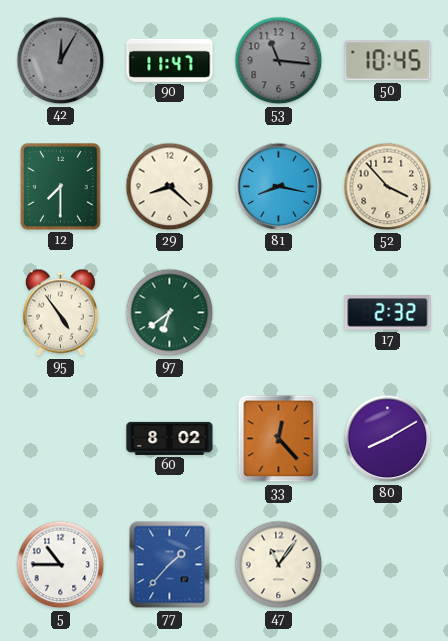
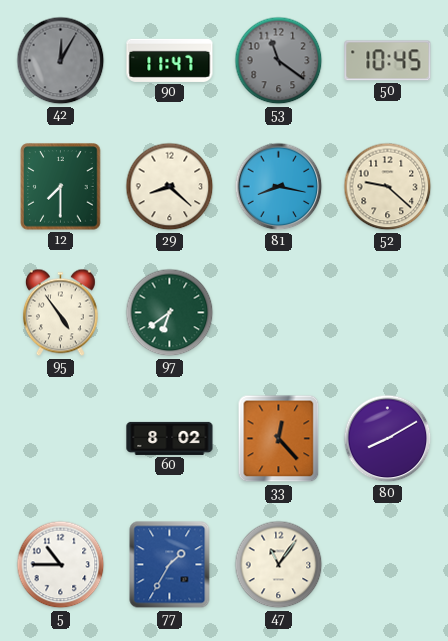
53: 11:16 -> 11:21
52: 3:53 -> 9:22
17: 2:32 -> none
77: 1:37 -> 1:35
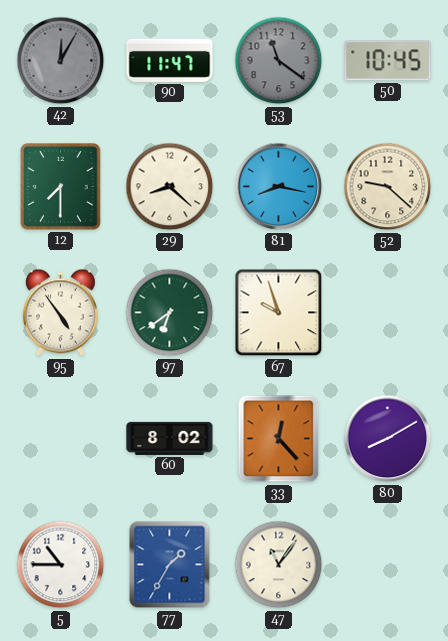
67: none -> 9:57
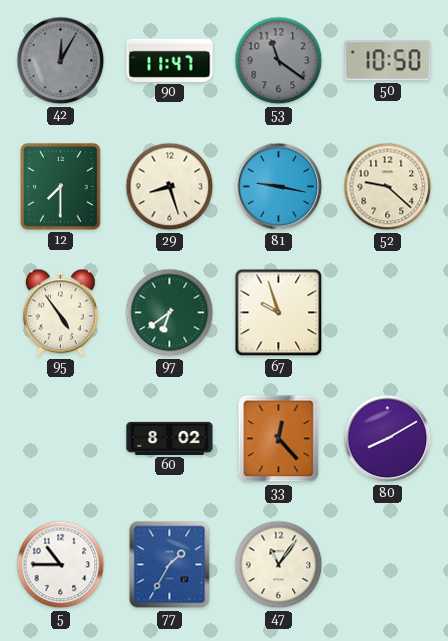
50: 10:45 -> 10:50
29: 8:22 -> 8:27
81: 8:17 -> 9:17
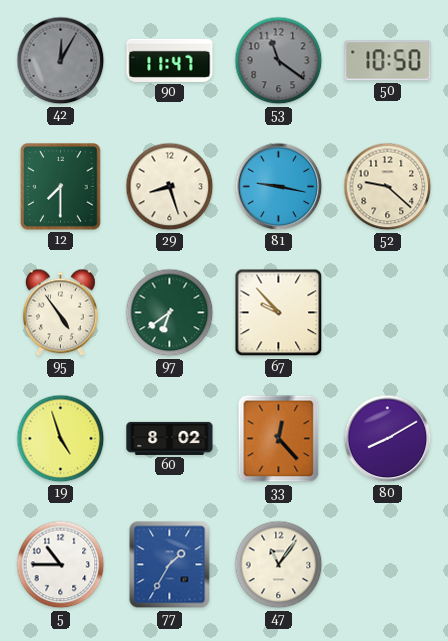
67: 9:57 -> 9:53
19: none -> 4:57
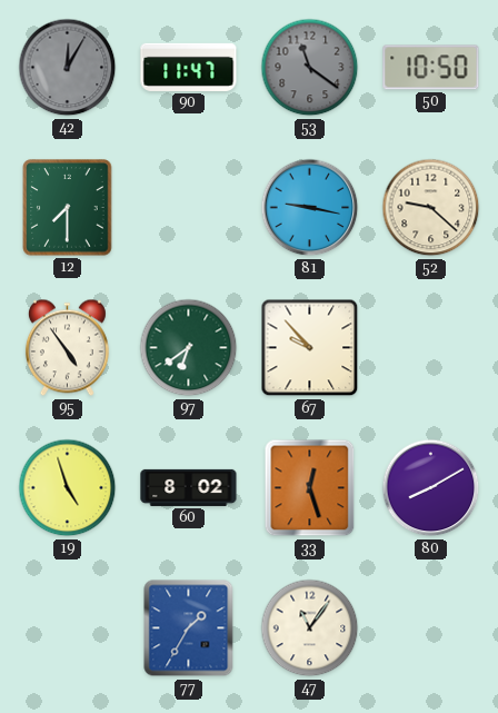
29: 8:27 -> none
33: 12:23 -> 12:27
5: 10:45 -> none
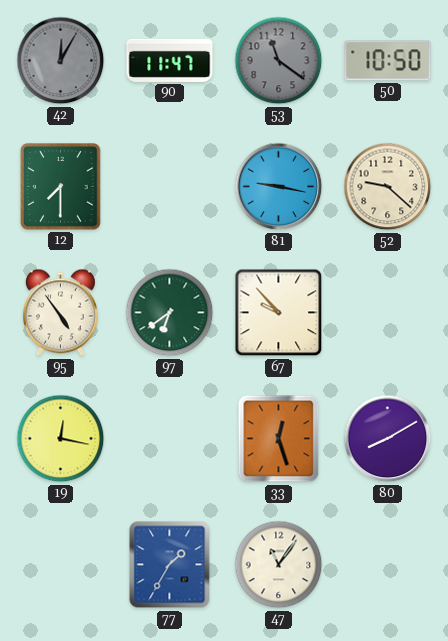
19: 4:57 -> 12:17
60: 8:02 -> none
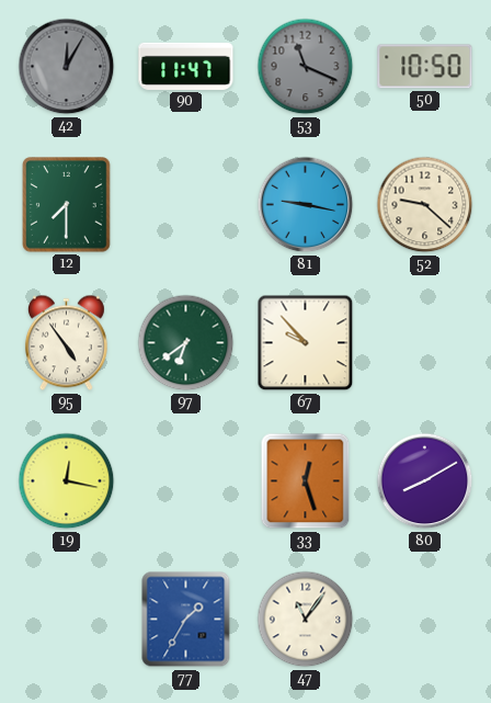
53: 11:21 -> 11:19
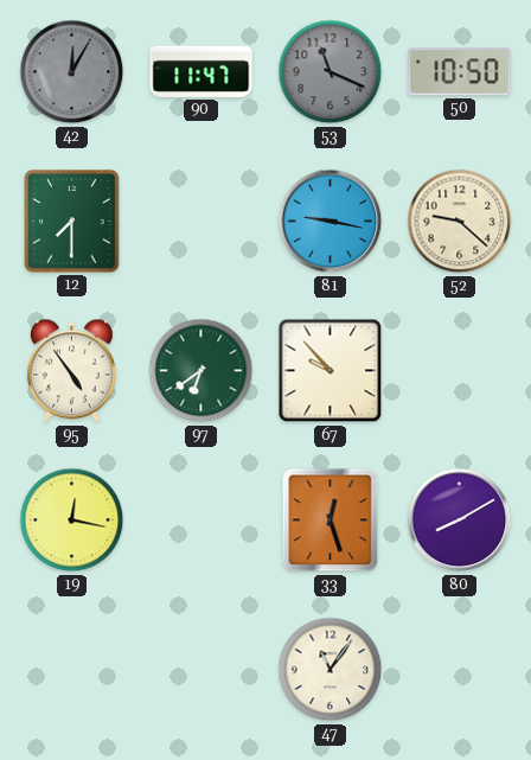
77: 1:35 -> none
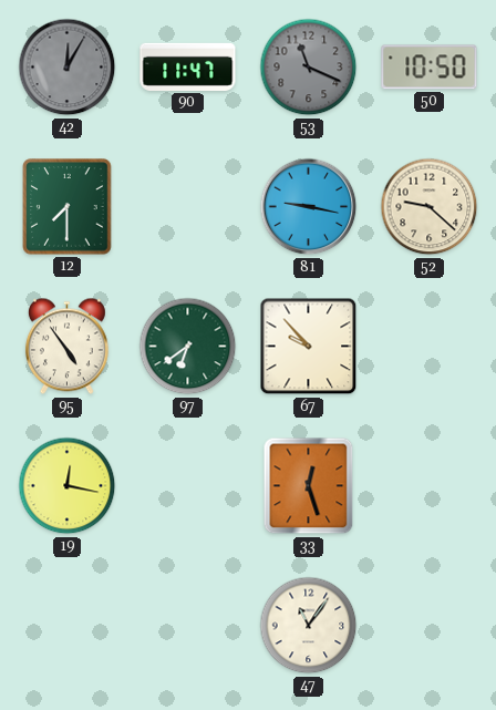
80: 8:10 -> none
